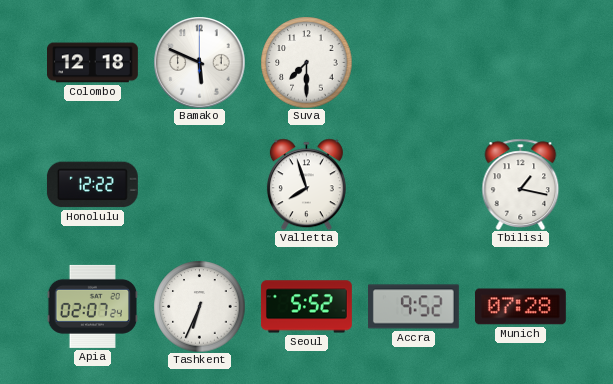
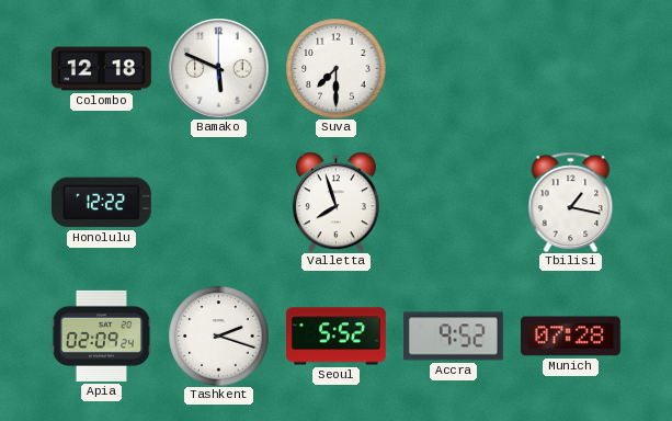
Apia: 02:07 -> 02:09
Tashkent: 6:34 -> 2:18
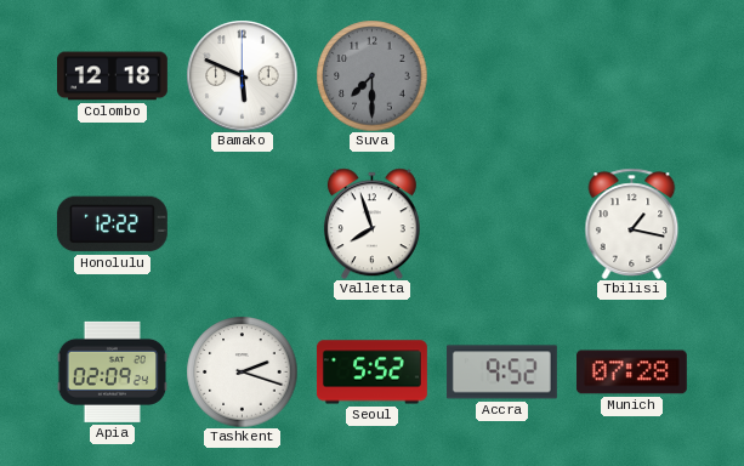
Suva dial: white -> grey
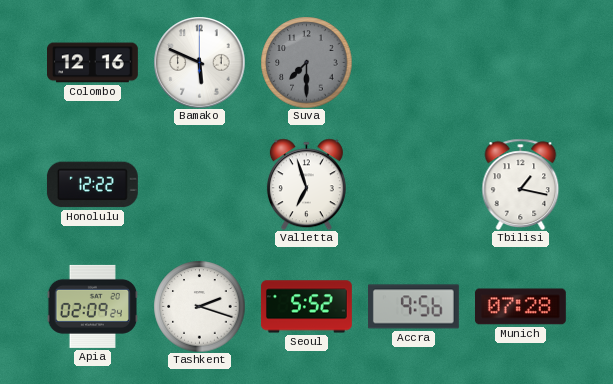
Colombo: 12:18 -> 12:16
Valletta: 7:57 -> 6:57
Accra: 9:52 -> 9:56
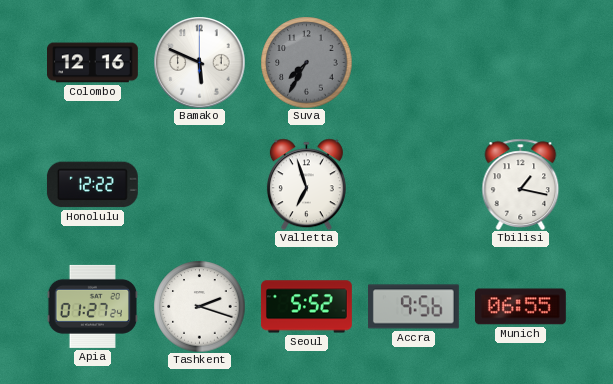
Suva: 7:30 -> 7:35
Apia: 02:09 -> 01:27
Munich: 07:28 -> 06:55
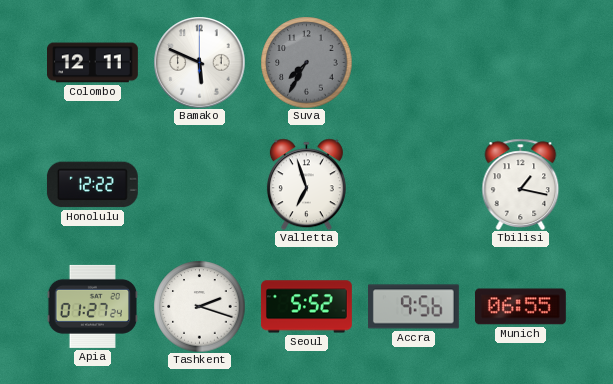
Colombo: 12:16 -> 12:11
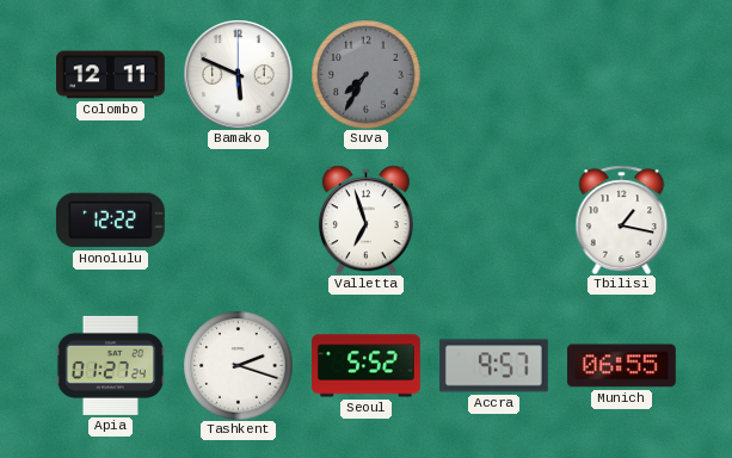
Accra: 9:56 -> 9:57
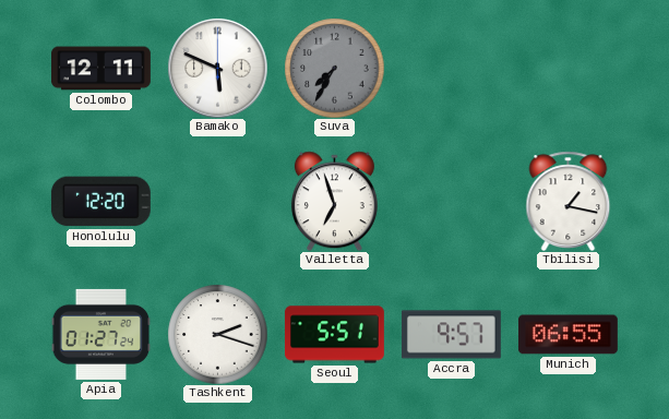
Honolulu: 12:22 -> 12:20
Seoul: 5:52 -> 5:51
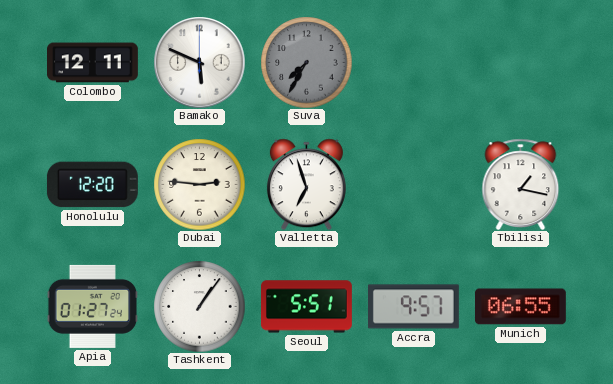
Dubai: none -> 2:46
Tashkent: 2:18 -> 1:06
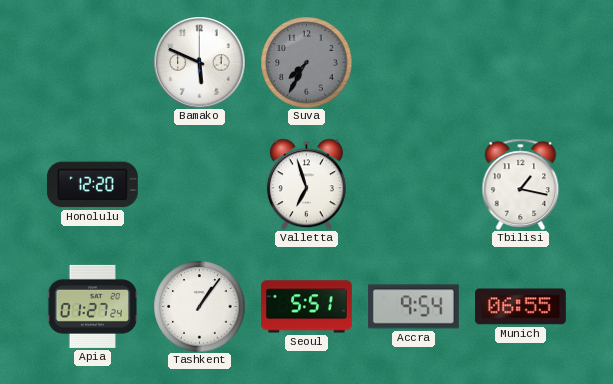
Colombo: 12:11 -> none
Dubai: 2:46 -> none
Accra: 9:57 -> 9:54
